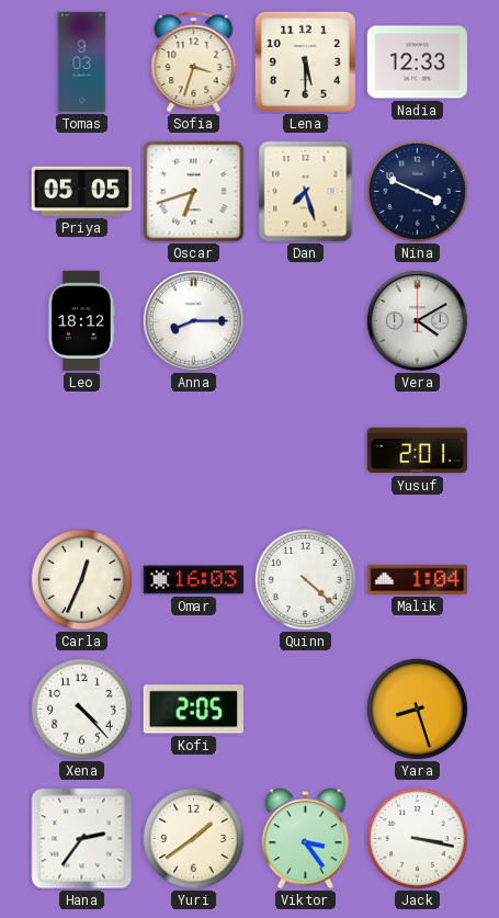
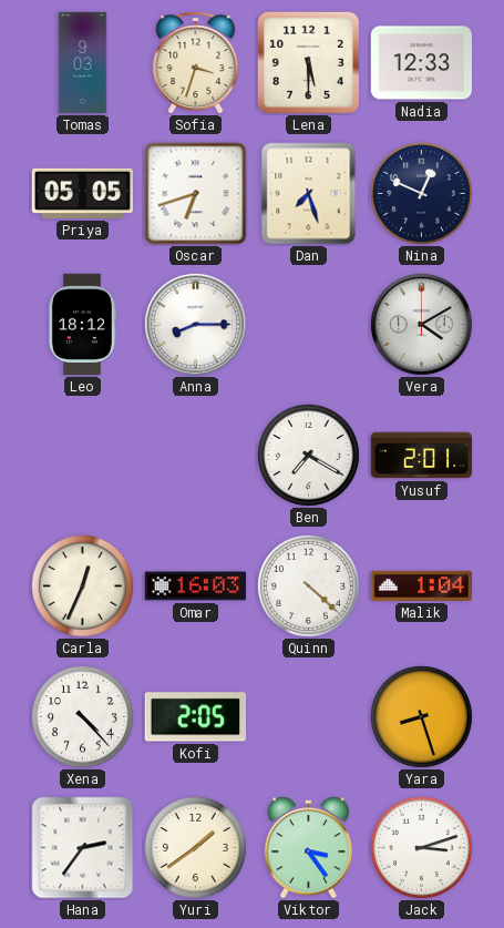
Nina: 3:49 -> 12:49
Ben: none -> 7:20
Jack: 3:17 -> 3:12
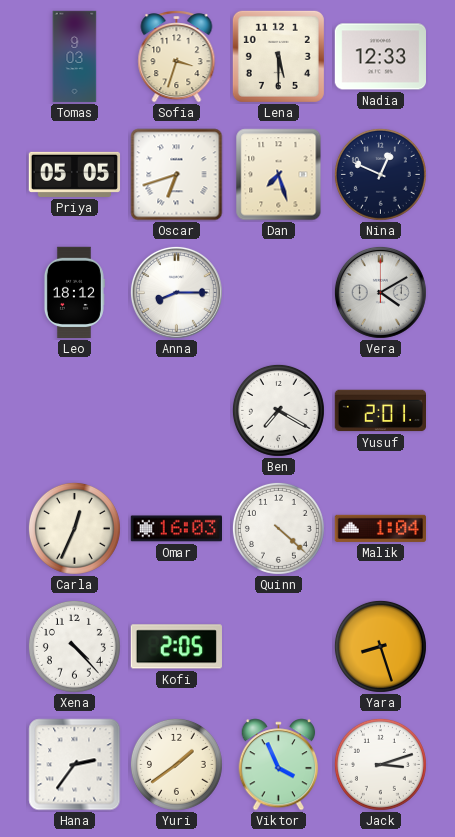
Viktor: 3:24 -> 3:56
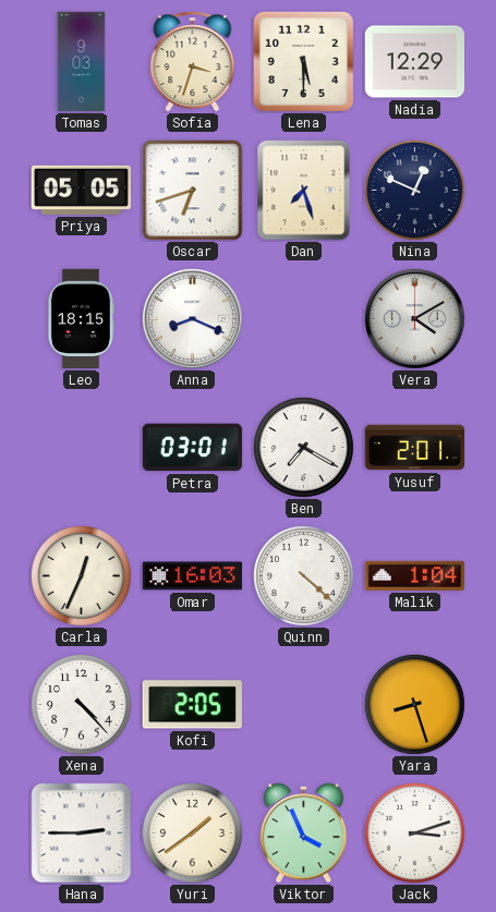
Nadia: 12:33 -> 12:29
Leo: 18:12 -> 18:15
Anna: 8:15 -> 8:19
Petra: none -> 03:01
Hana: 2:36 -> 2:45
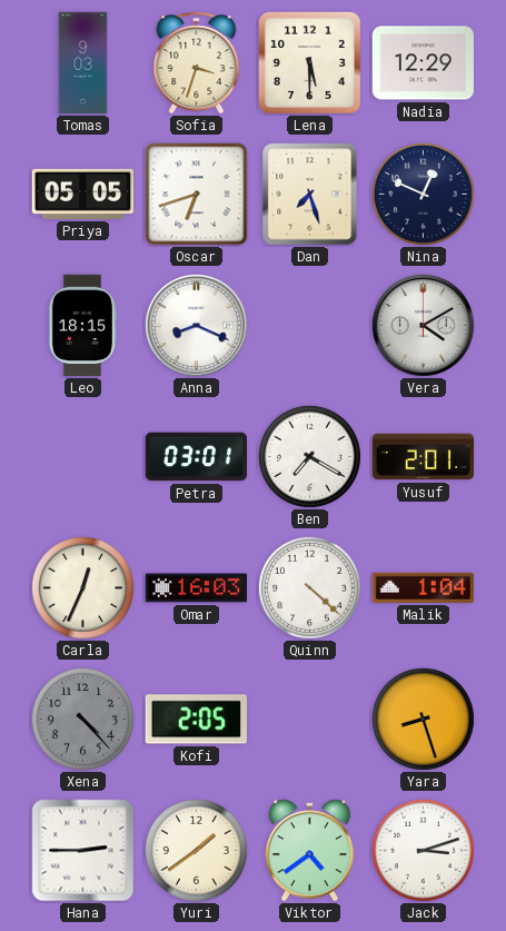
Xena dial: white -> grey
Viktor: 3:56 -> 4:39
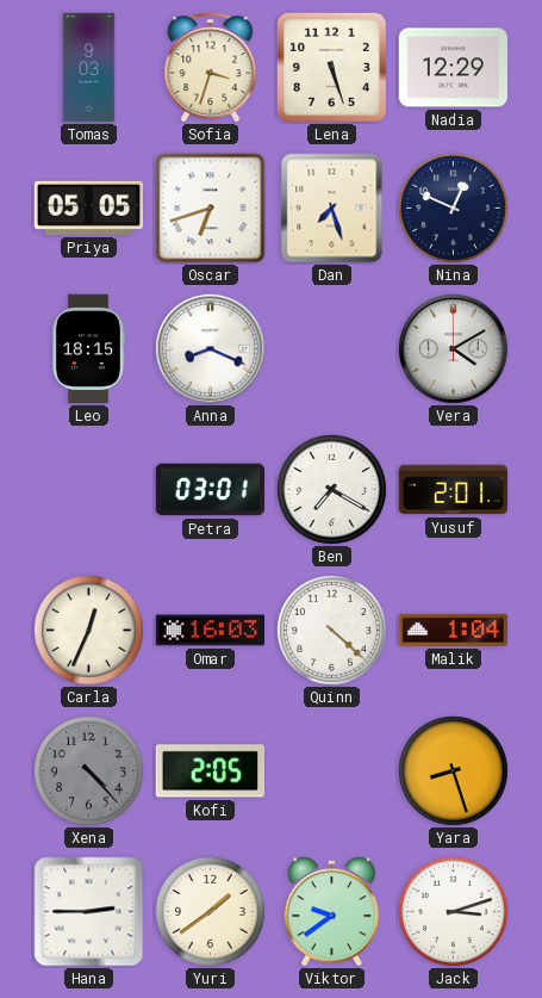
Lena: 5:30 -> 5:27
Viktor: 4:39 -> 9:39
